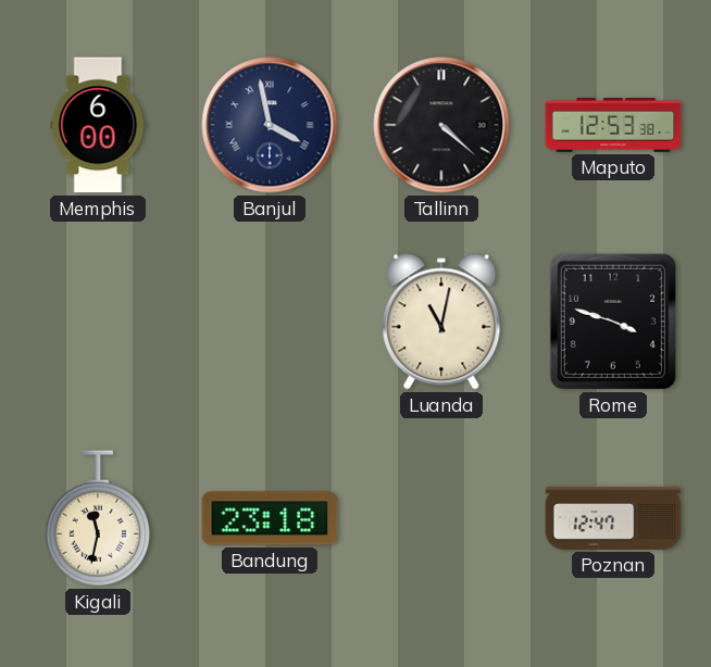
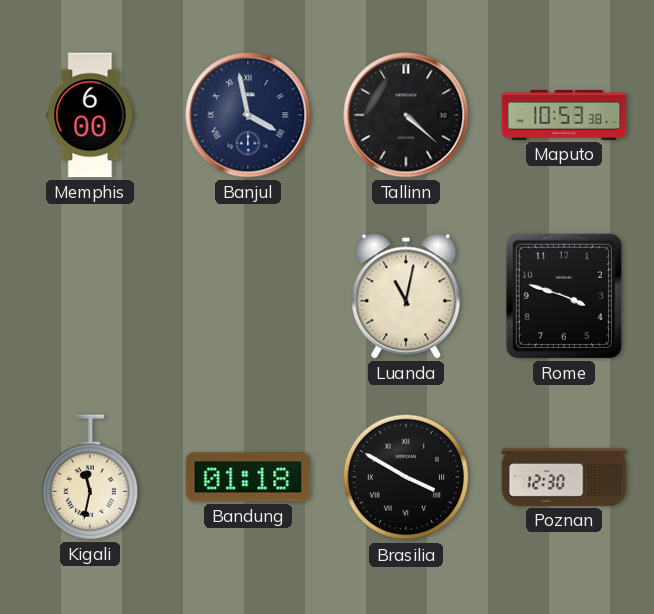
Maputo: 12:53 -> 10:53
Bandung: 23:18 -> 01:18
Brasilia: none -> 3:50
Poznan: 12:47 -> 12:30
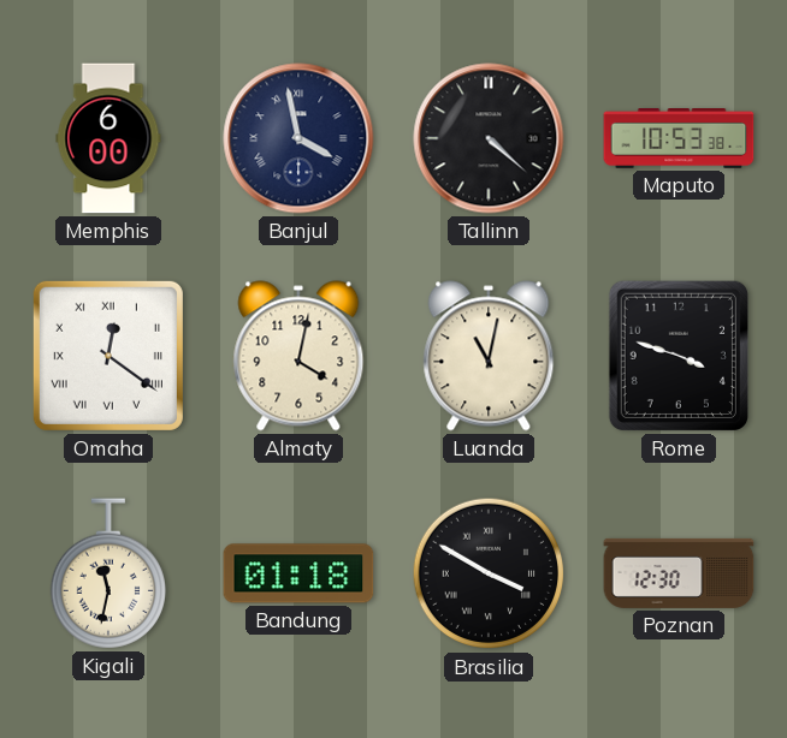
Omaha: none -> 12:21
Almaty: none -> 4:02
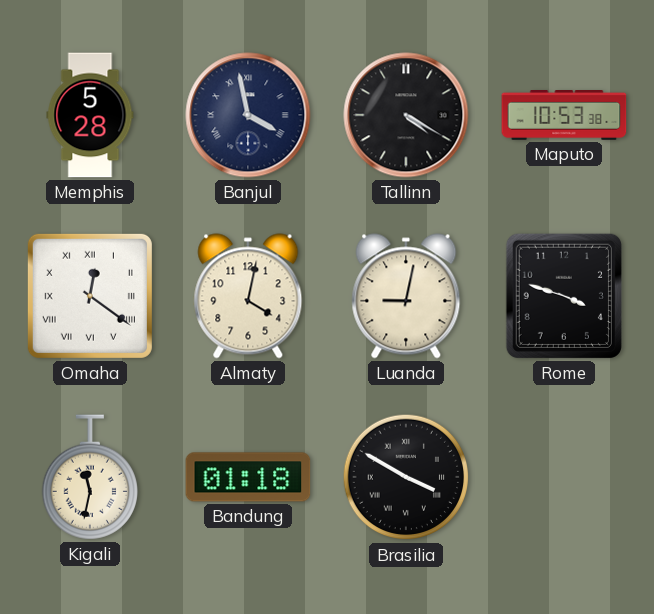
Memphis: 6:00 -> 5:28
Tallinn: 4:22 -> 4:20
Luanda: 11:02 -> 9:02
Poznan: 12:30 -> none
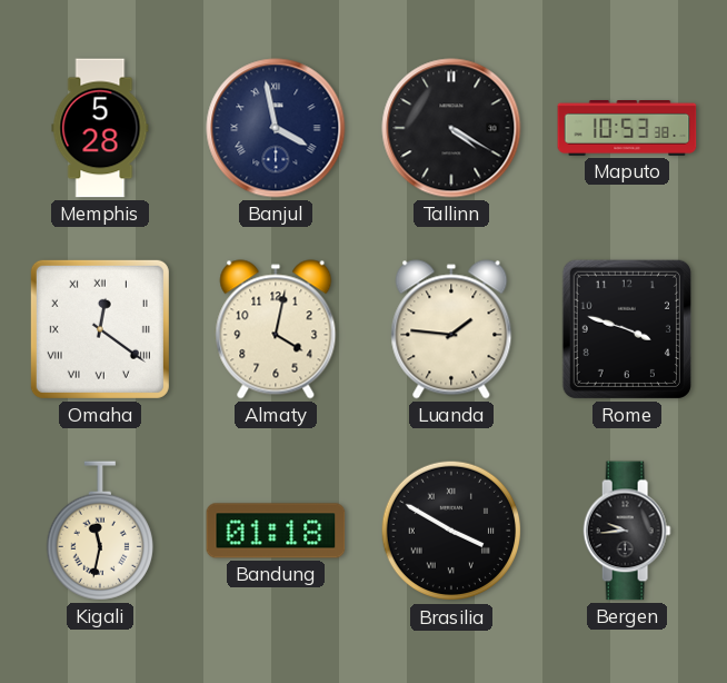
Luanda: 9:02 -> 1:46
Bergen: none -> 9:44
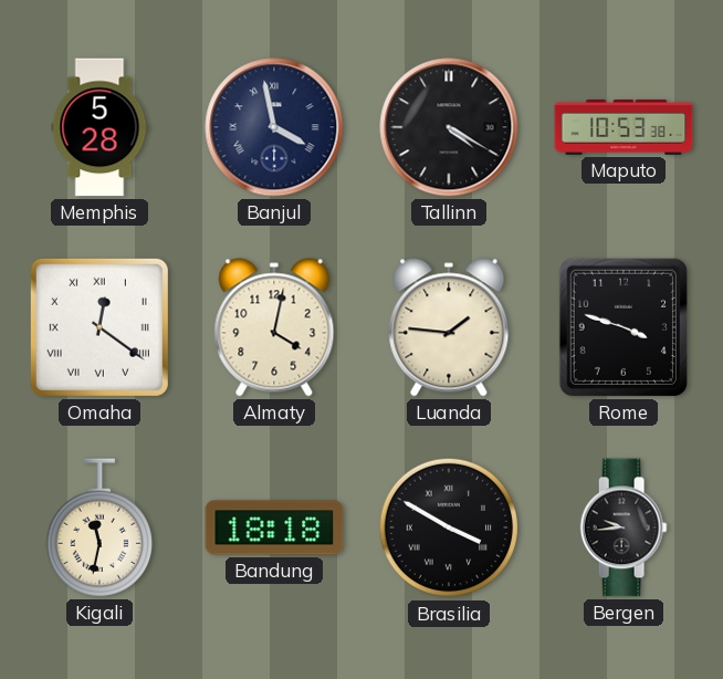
Bandung: 01:18 -> 18:18
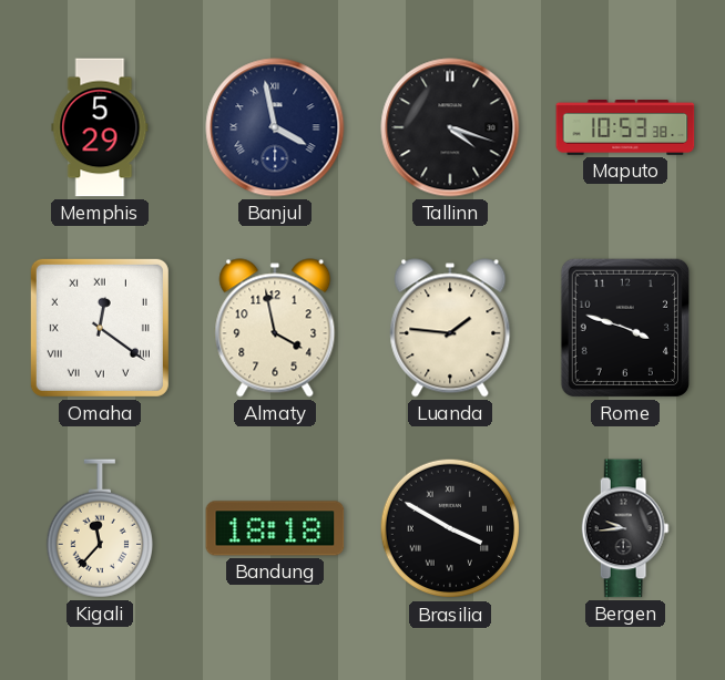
Memphis: 5:28 -> 5:29
Tallinn: 4:20 -> 4:18
Almaty: 4:02 -> 3:58
Kigali: 11:32 -> 11:37
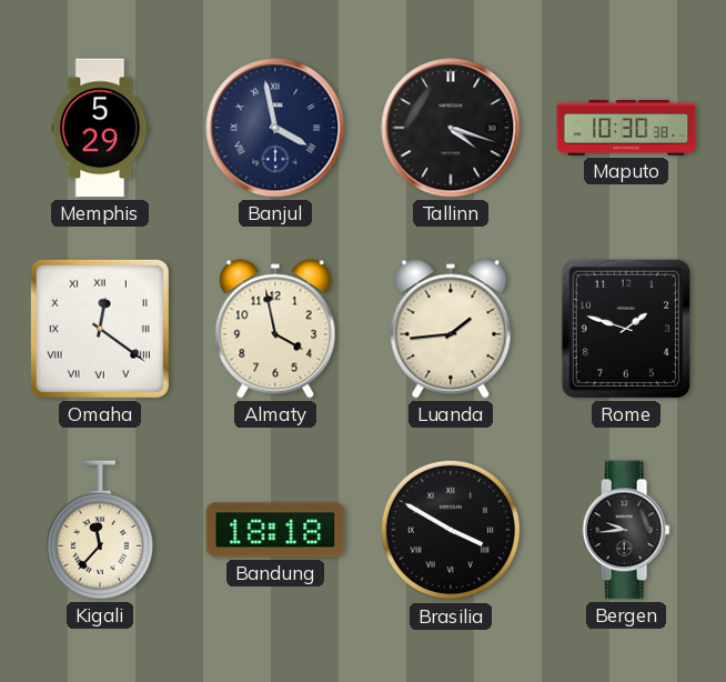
Maputo: 10:53 -> 10:30
Luanda: 1:46 -> 1:44
Rome: 3:48 -> 1:48
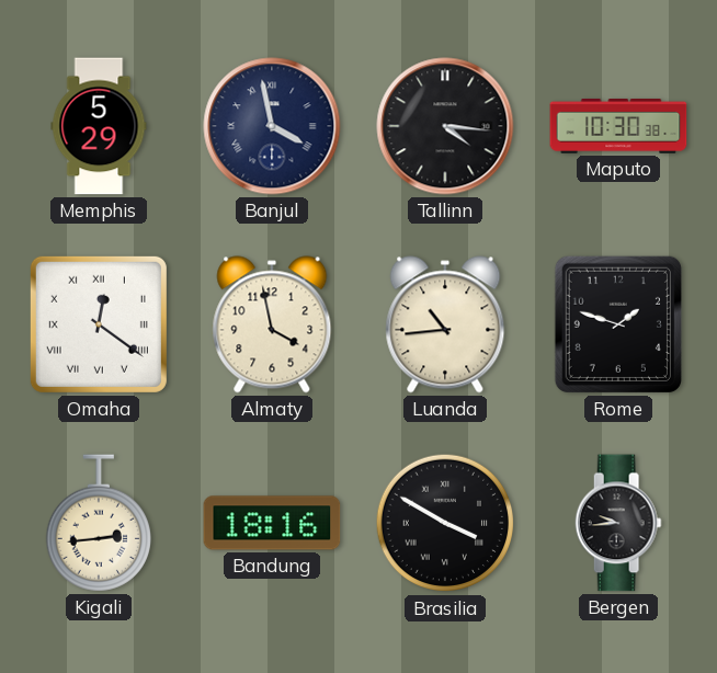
Tallinn: 4:18 -> 4:16
Luanda: 1:44 -> 10:44
Kigali: 11:37 -> 2:44
Bandung: 18:18 -> 18:16
